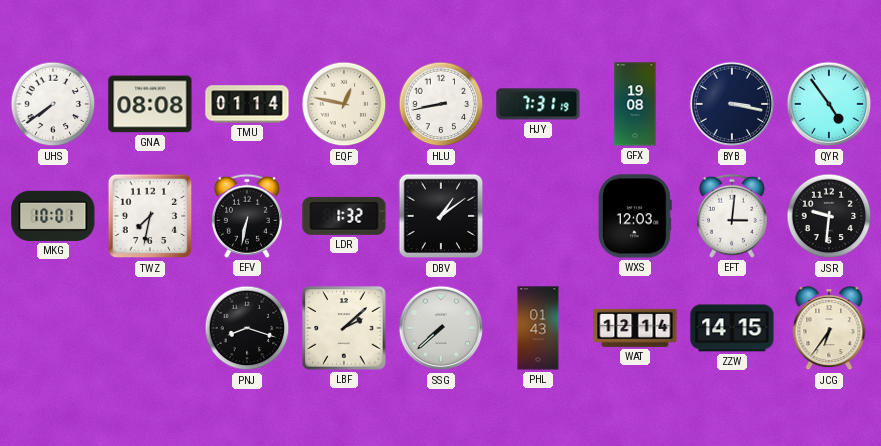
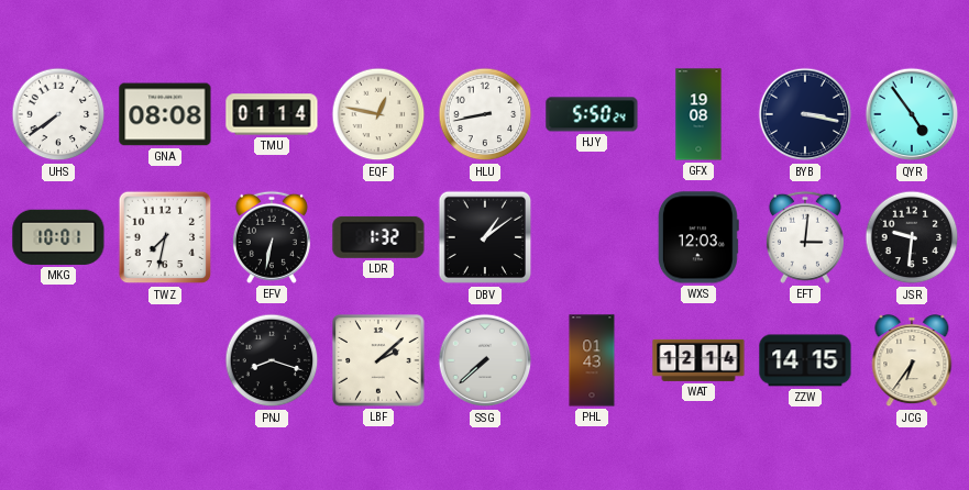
HJY: 7:31 -> 5:50
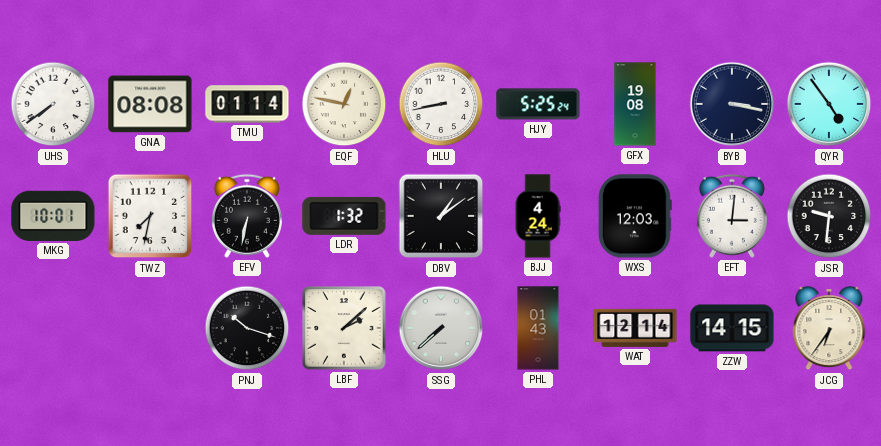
HJY: 5:50 -> 5:25
BJJ: none -> 4:24
PNJ: 8:18 -> 10:18
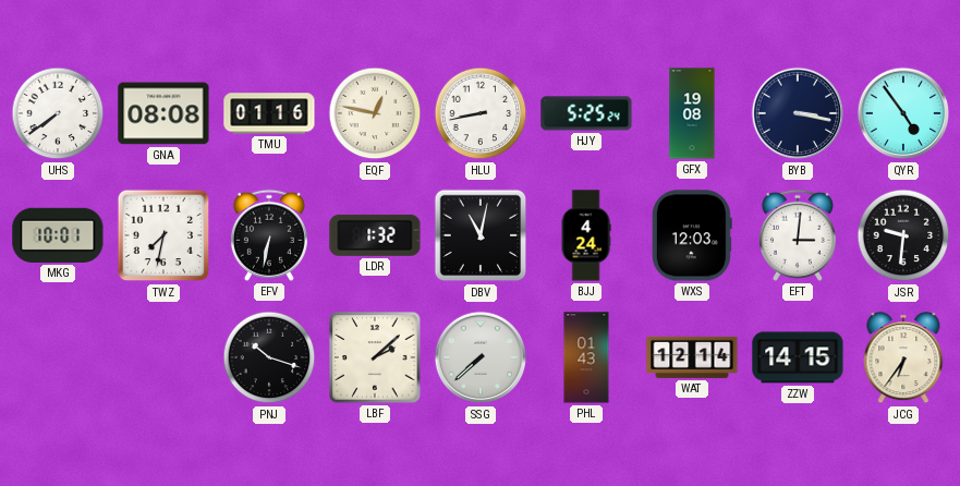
TMU: 01:14 -> 01:16
DBV: 1:09 -> 11:02
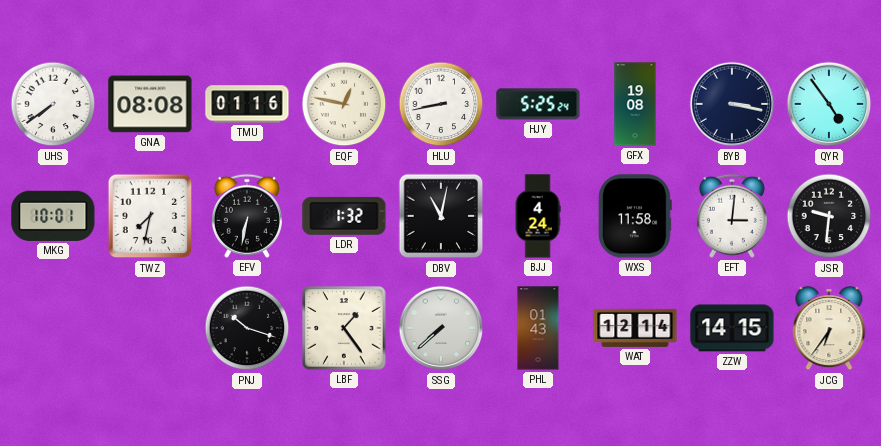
WXS: 12:03 -> 11:58
LBF: 2:08 -> 1:24
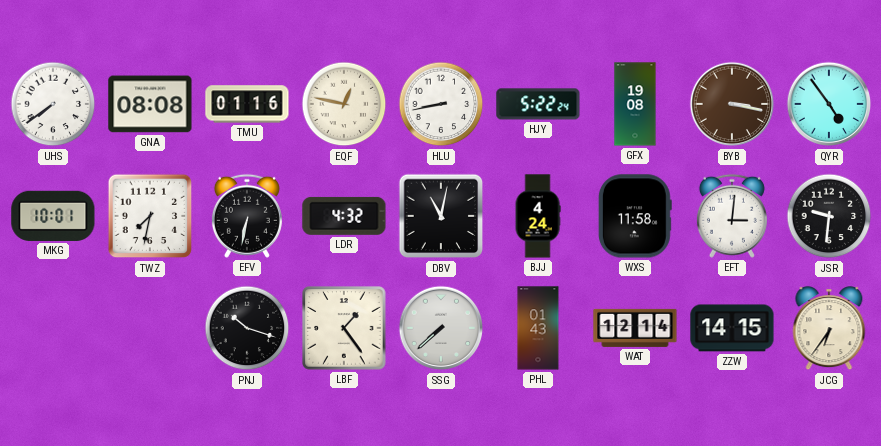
HJY: 5:25 -> 5:22
BYB dial: navy -> brown
LDR: 1:32 -> 4:32
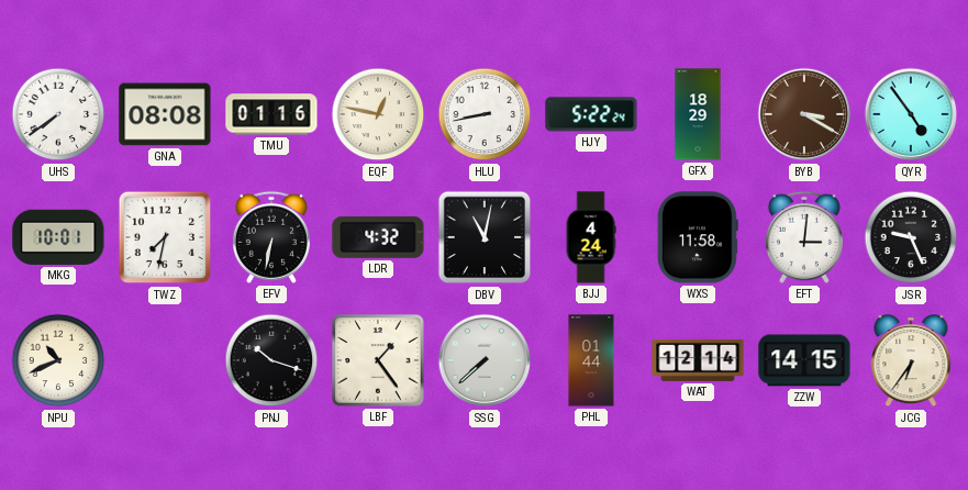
GFX: 19:08 -> 18:29
BYB: 3:17 -> 3:20
JSR: 9:31 -> 9:26
NPU: none -> 10:41
PHL: 01:43 -> 01:44
